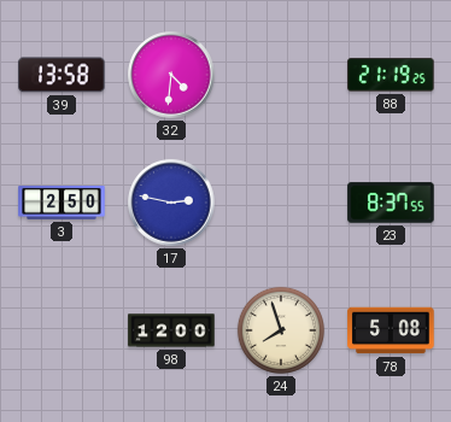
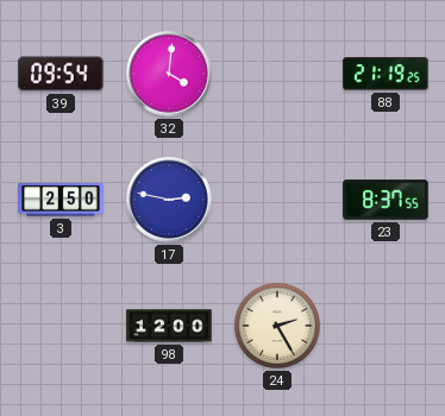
39: 13:58 -> 09:54
32: 4:31 -> 4:01
24: 7:57 -> 2:25
78: 5:08 -> none
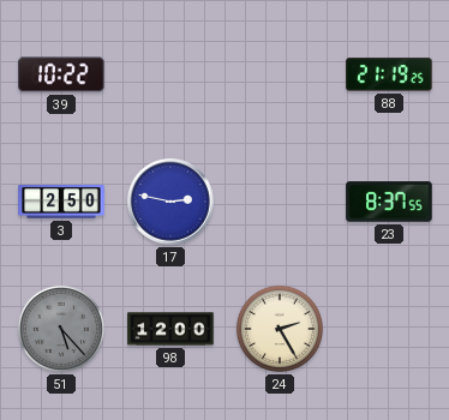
39: 09:54 -> 10:22
32: 4:01 -> none
51: none -> 5:23
